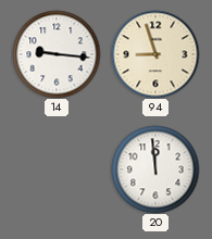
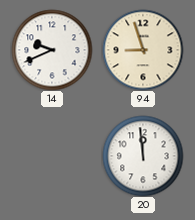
14: 9:16 -> 9:41
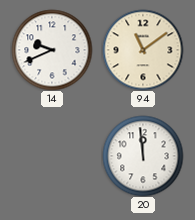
94: 8:57 -> 11:09
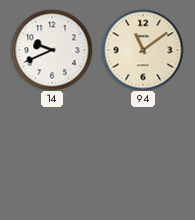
20: 11:59 -> none
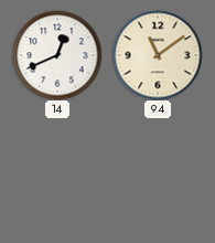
14: 9:41 -> 12:41
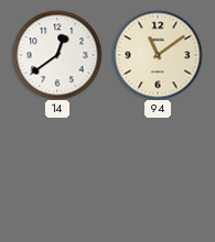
14: 12:41 -> 12:39
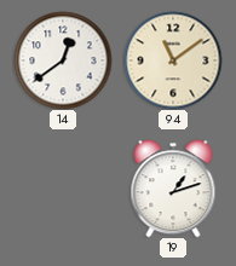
19: none -> 1:12
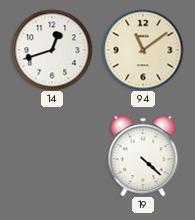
14: 12:39 -> 12:42
19: 1:12 -> 4:22
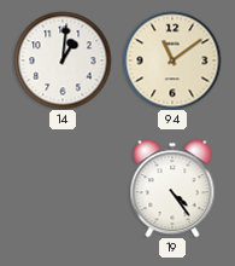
14: 12:42 -> 1:01
19: 4:22 -> 4:24
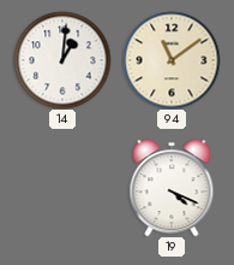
19: 4:24 -> 4:19
